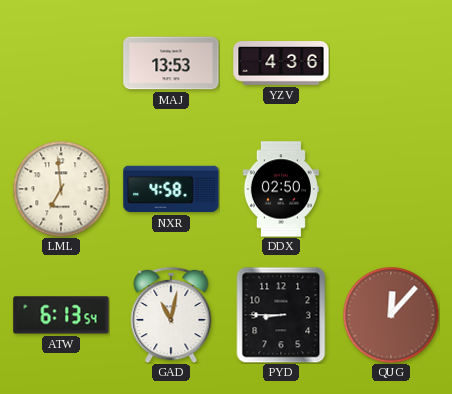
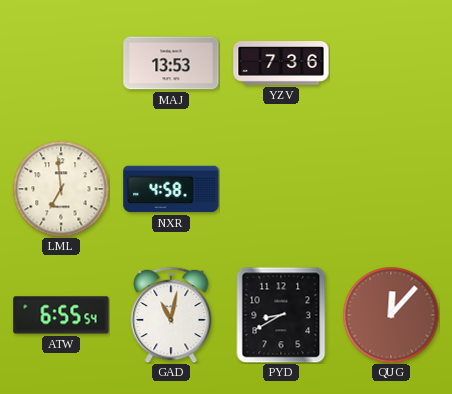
YZV: 4:36 -> 7:36
DDX: 02:50 -> none
ATW: 6:13 -> 6:55
PYD: 8:45 -> 8:40
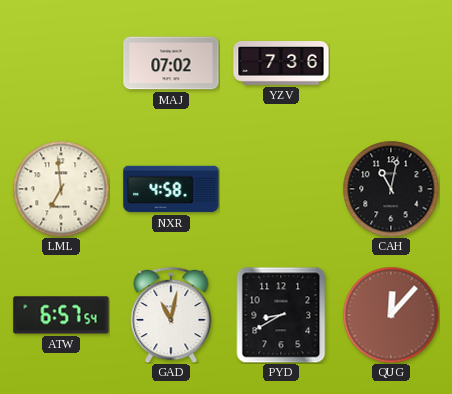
MAJ: 13:53 -> 07:02
CAH: none -> 11:02
ATW: 6:55 -> 6:57
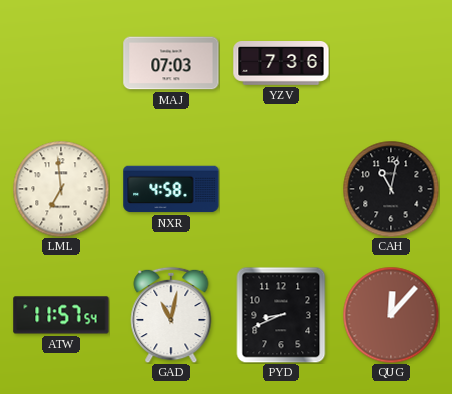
MAJ: 07:02 -> 07:03
ATW: 6:57 -> 11:57
PYD: 8:40 -> 8:41
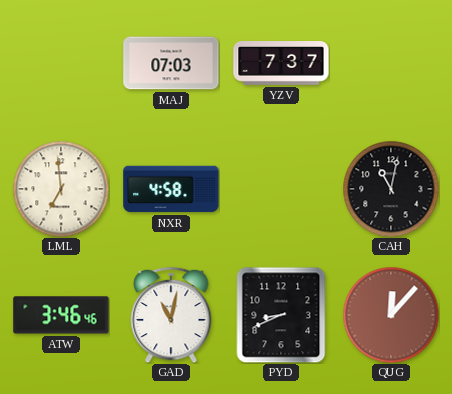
YZV: 7:36 -> 7:37
ATW: 11:57 -> 3:46
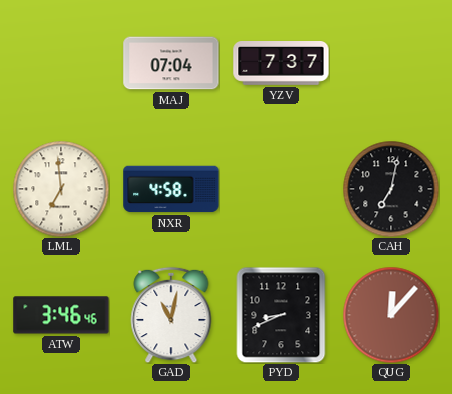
MAJ: 07:03 -> 07:04
CAH: 11:02 -> 7:02
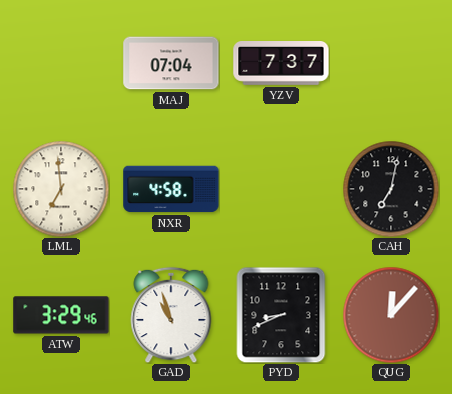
ATW: 3:46 -> 3:29
GAD: 11:02 -> 10:57
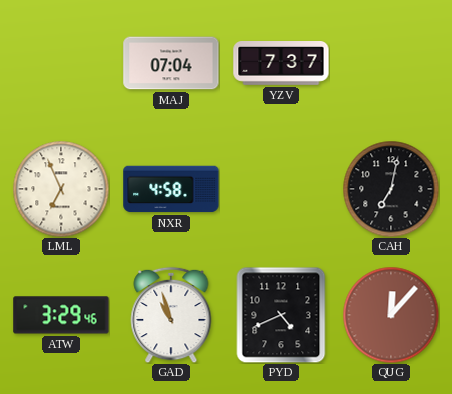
LML: 6:59 -> 6:56
PYD: 8:41 -> 4:41
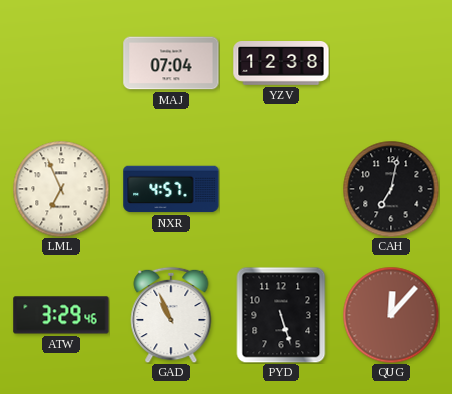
YZV: 7:37 -> 12:38
NXR: 4:58 -> 4:57
GAD: 10:57 -> 10:56
PYD: 4:41 -> 5:27
